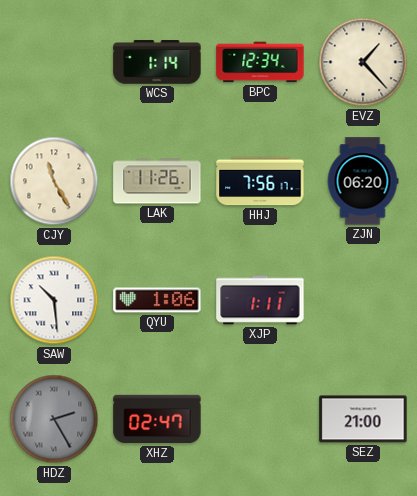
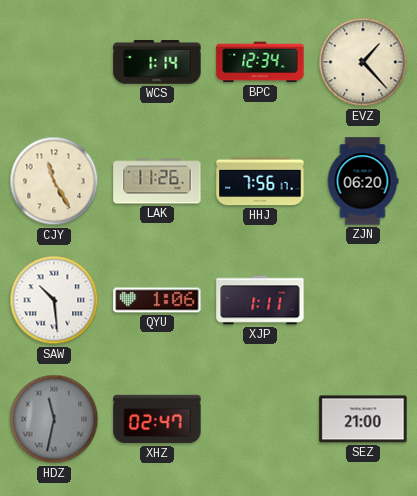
HDZ: 2:25 -> 11:32
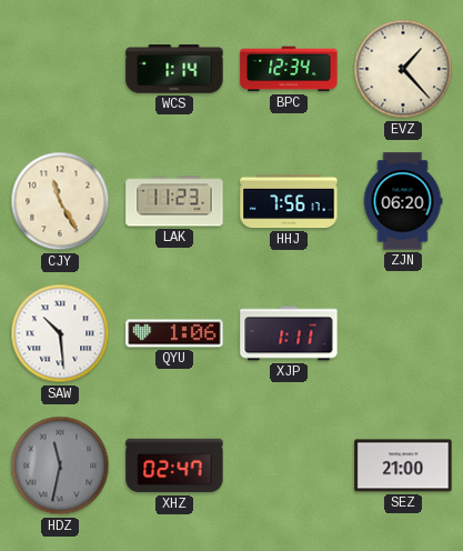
LAK: 11:26 -> 11:23
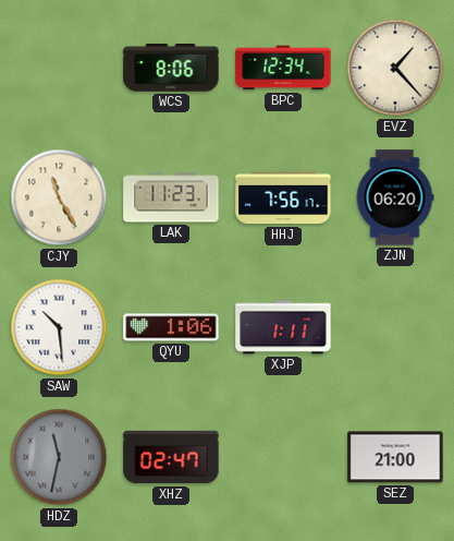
WCS: 1:14 -> 8:06
